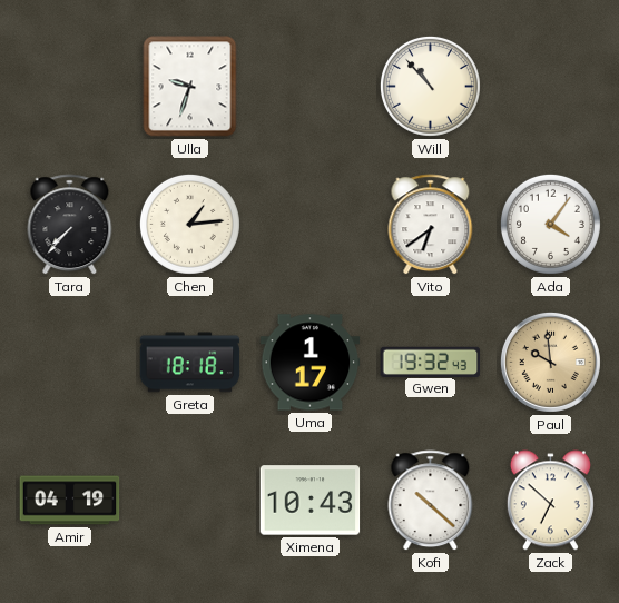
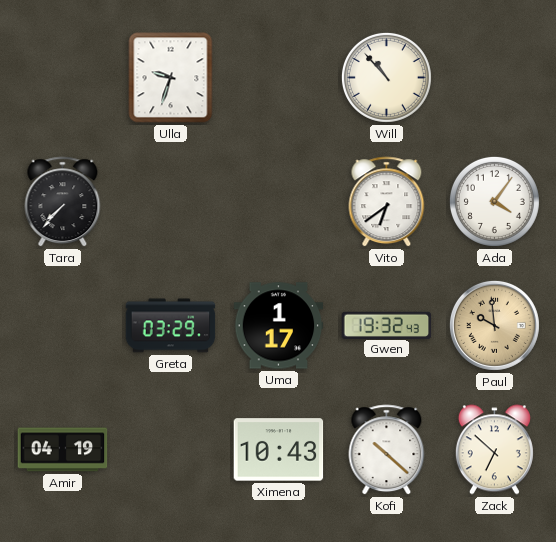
Chen: 1:14 -> none
Greta: 18:18 -> 03:29
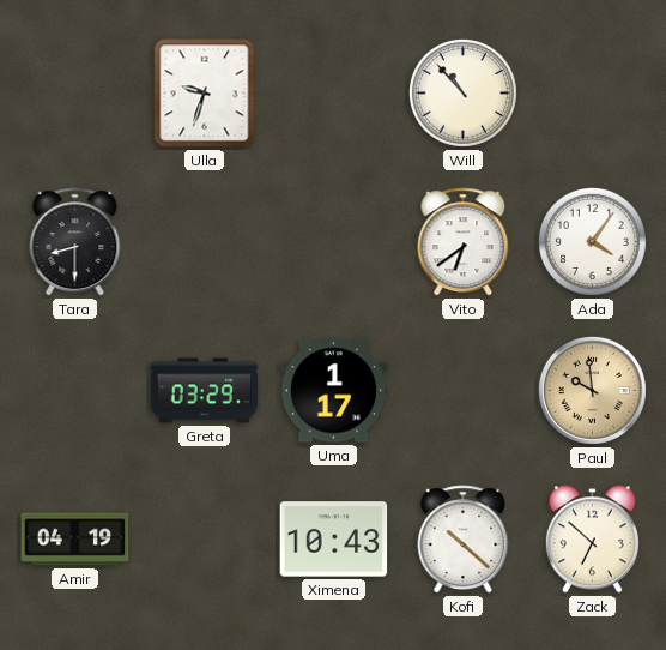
Tara: 7:37 -> 8:30
Gwen: 19:32 -> none
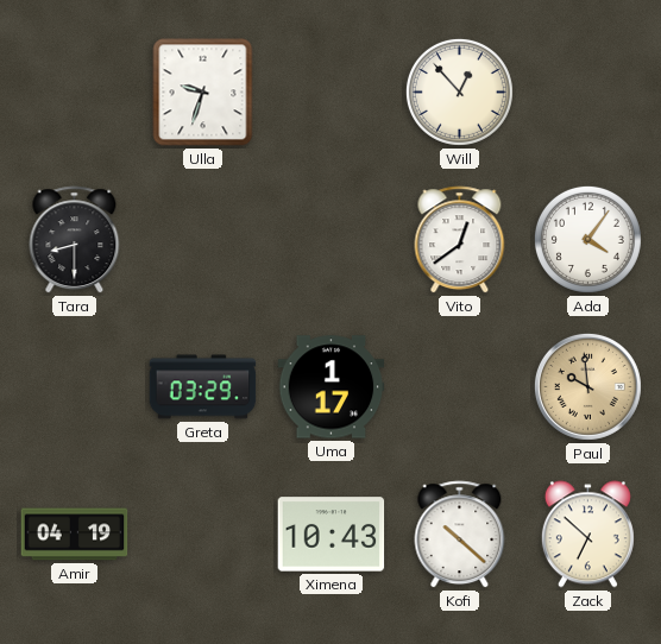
Will: 10:53 -> 12:53
Vito: 6:39 -> 12:39
